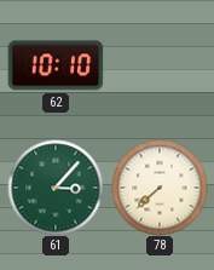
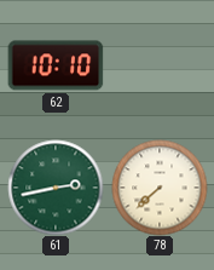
61: 3:07 -> 2:43
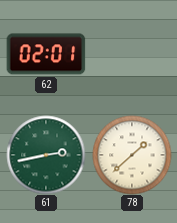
62: 10:10 -> 02:01
78: 7:38 -> 1:38
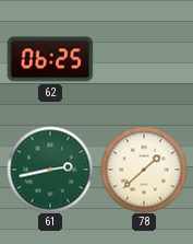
62: 02:01 -> 06:25
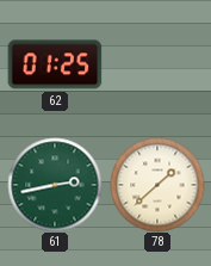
62: 06:25 -> 01:25
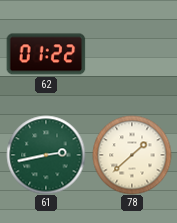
62: 01:25 -> 01:22
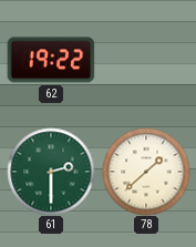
62: 01:22 -> 19:22
61: 2:43 -> 2:30
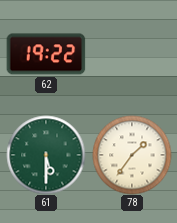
61: 2:30 -> 5:30
78: 1:38 -> 1:36
